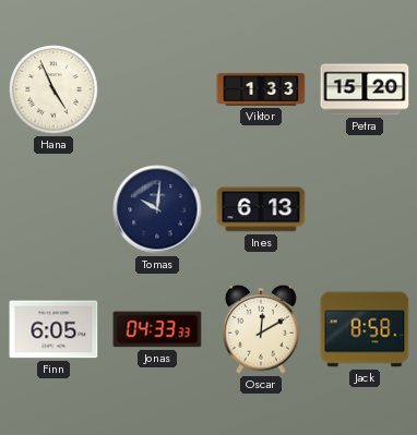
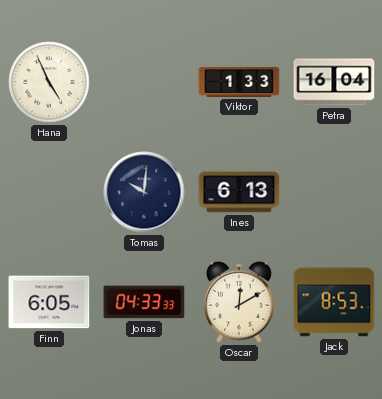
Petra: 15:20 -> 16:04
Jack: 8:58 -> 8:53
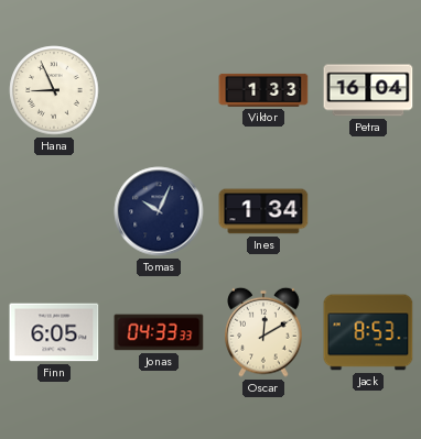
Hana: 4:56 -> 8:56
Tomas: 10:01 -> 10:04
Ines: 6:13 -> 1:34
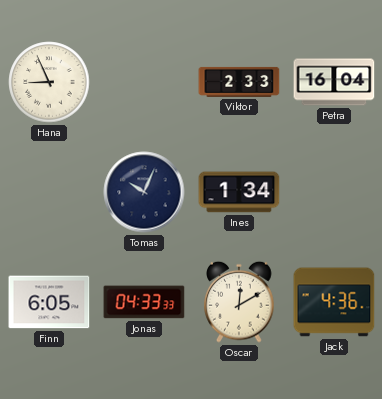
Viktor: 1:33 -> 2:33
Jack: 8:53 -> 4:36
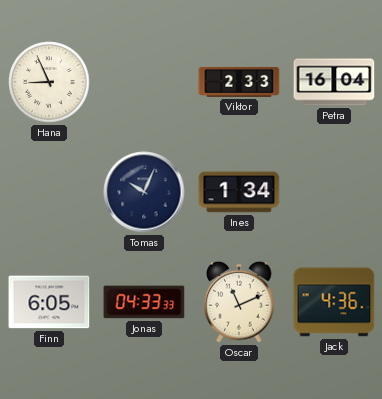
Oscar: 12:10 -> 11:11
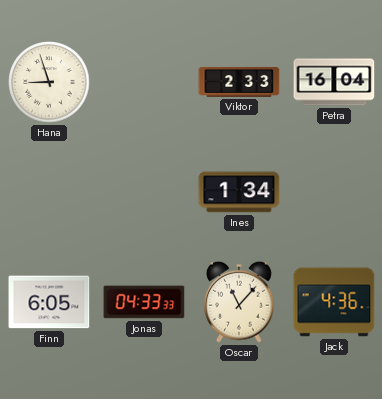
Hana: 8:56 -> 8:57
Tomas: 10:04 -> none
Oscar: 11:11 -> 11:07
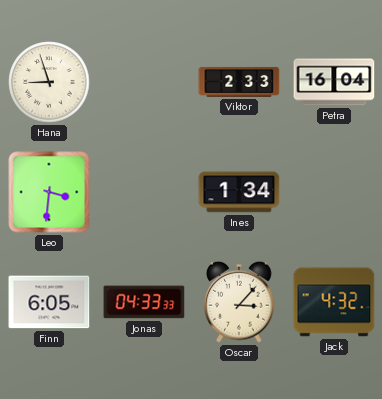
Leo: none -> 3:31
Oscar: 11:07 -> 3:07
Jack: 4:36 -> 4:32
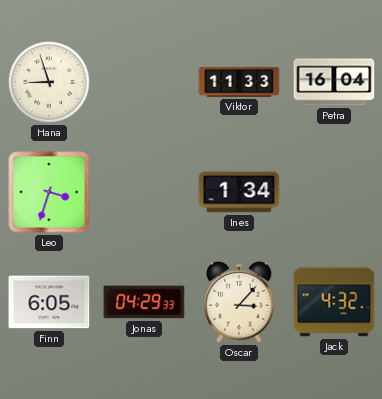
Viktor: 2:33 -> 11:33
Leo: 3:31 -> 3:33
Jonas: 04:33 -> 04:29
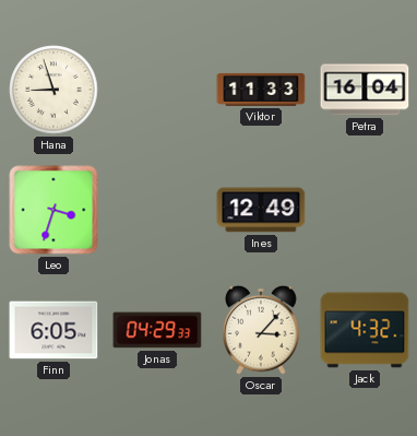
Ines: 1:34 -> 12:49
